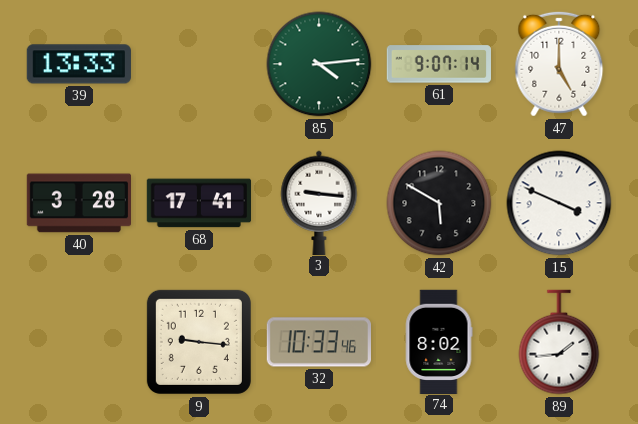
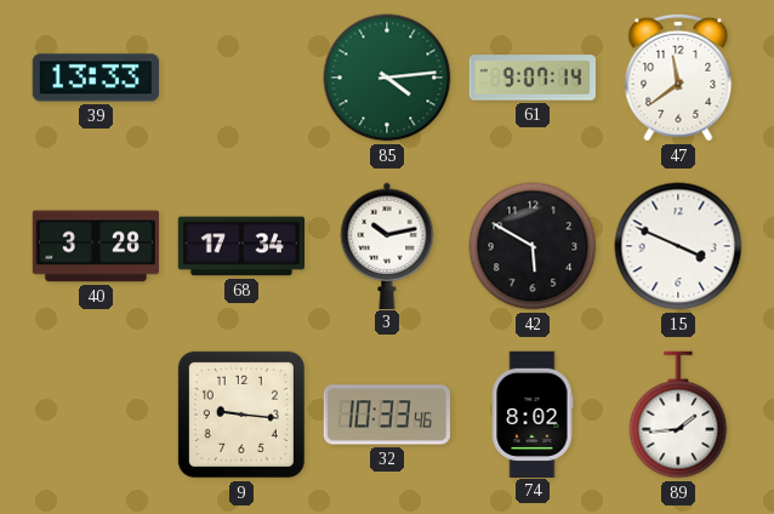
47: 5:00 -> 11:39
68: 17:41 -> 17:34
3: 9:16 -> 10:13
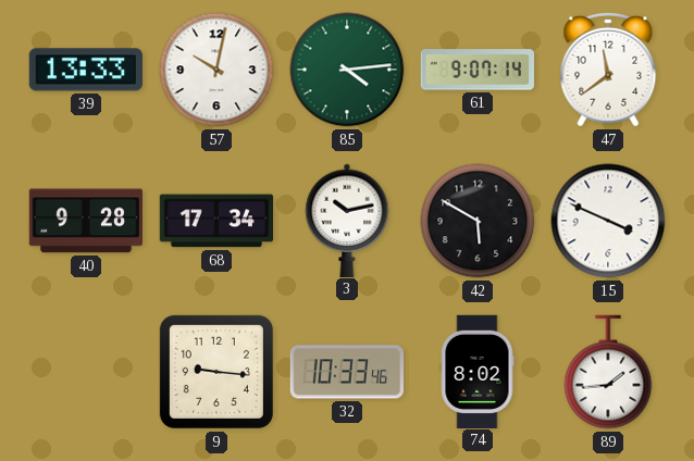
57: none -> 10:02
40: 3:28 -> 9:28
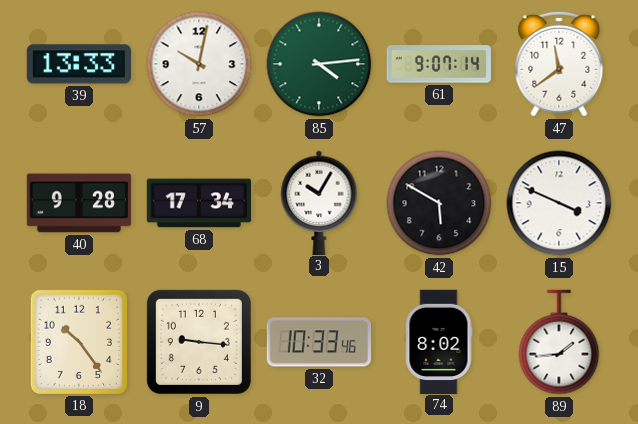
3: 10:13 -> 10:05
18: none -> 10:24
